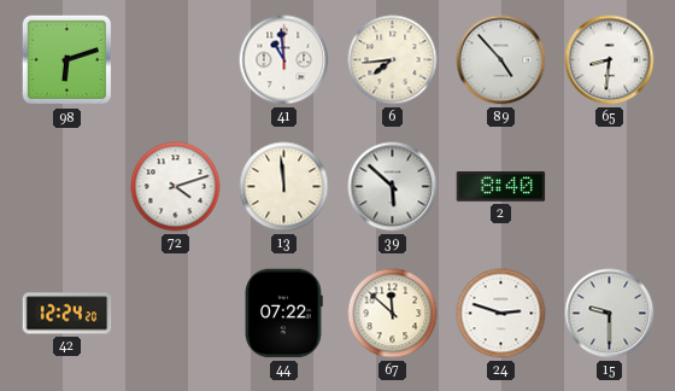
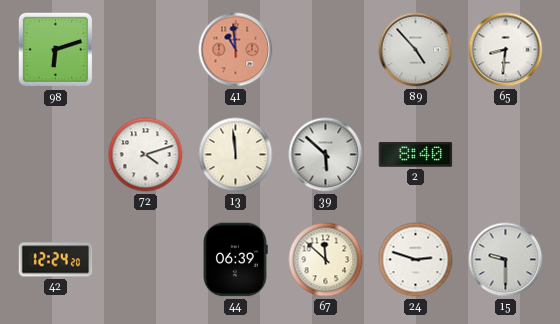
41 dial: white -> salmon
6: 7:44 -> none
44: 07:22 -> 06:39
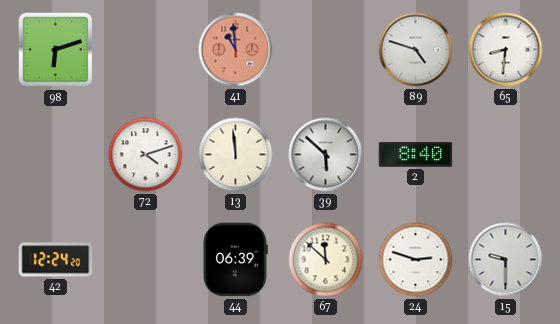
89: 4:53 -> 4:48
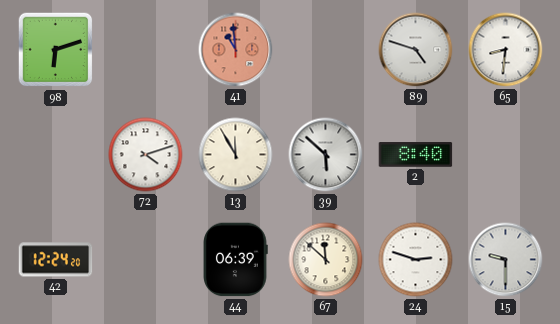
13: 11:59 -> 11:55
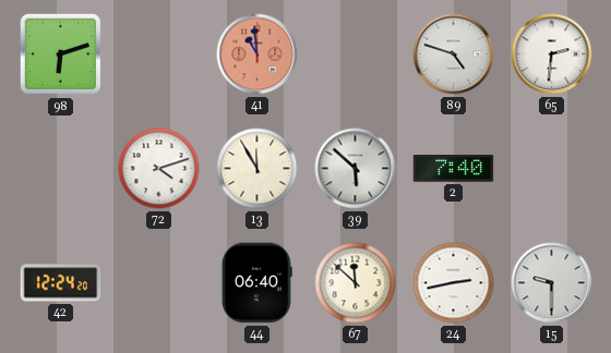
65: 8:31 -> 2:31
2: 8:40 -> 7:40
44: 06:39 -> 06:40
24: 2:48 -> 2:43
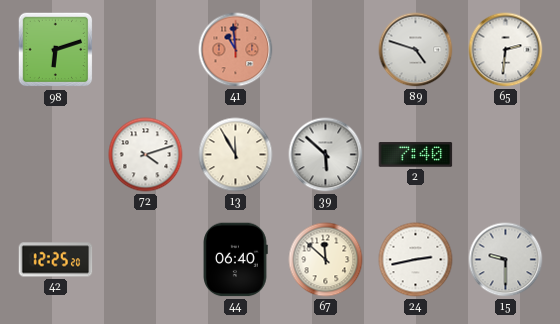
42: 12:24 -> 12:25
